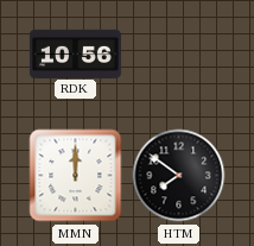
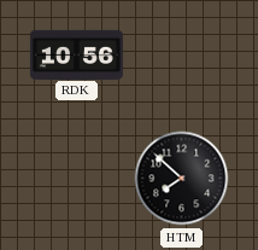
MMN: 12:00 -> none
HTM: 7:51 -> 7:52
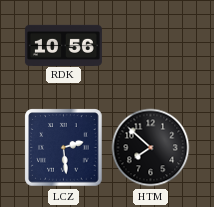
LCZ: none -> 2:29
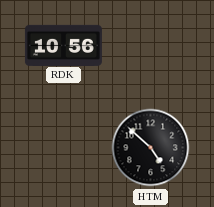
LCZ: 2:29 -> none
HTM: 7:52 -> 4:52
